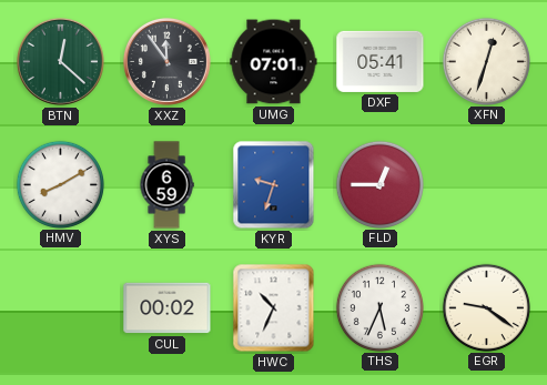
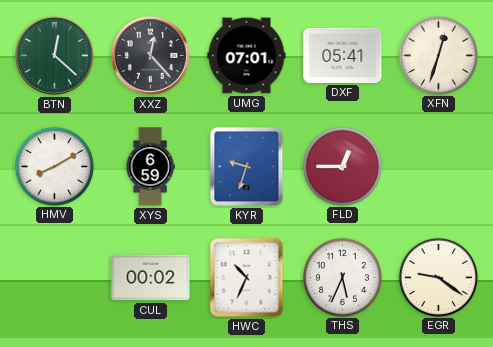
XXZ: 11:54 -> 12:23
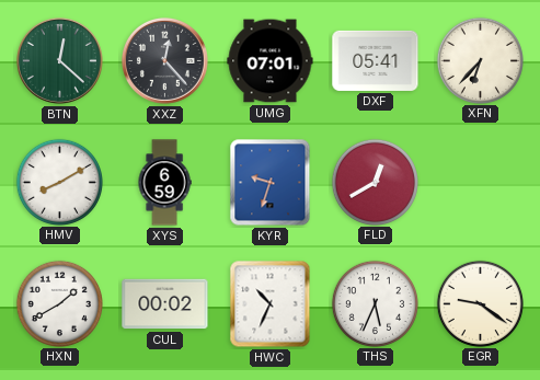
XFN: 12:33 -> 6:37
FLD: 12:45 -> 12:40
HXN: none -> 1:40
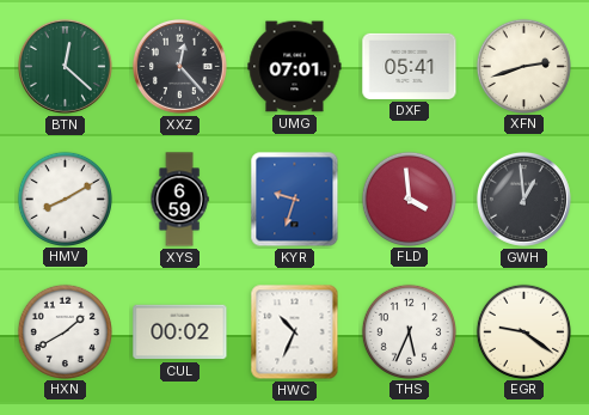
XFN: 6:37 -> 2:42
FLD: 12:40 -> 3:59
GWH: none -> 12:59
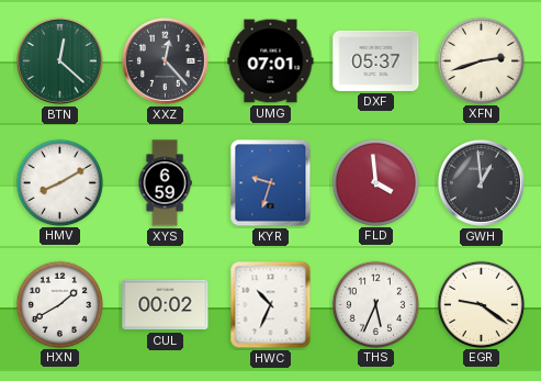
DXF: 05:41 -> 05:37
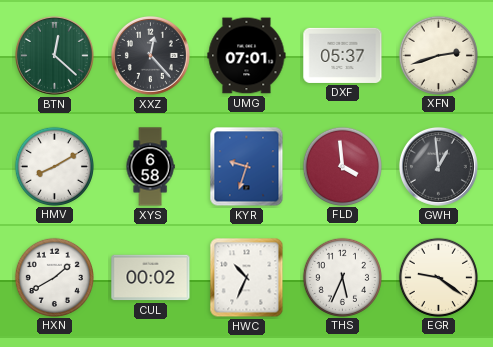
XYS: 6:59 -> 6:58
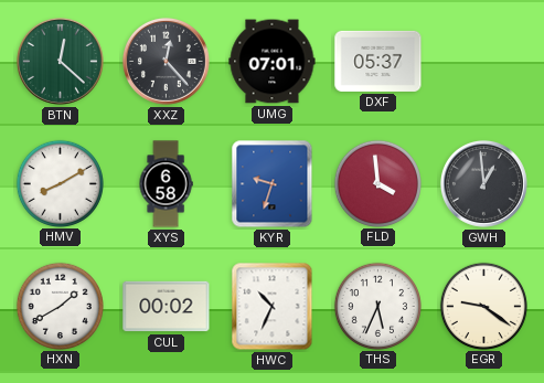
XFN: 2:42 -> none
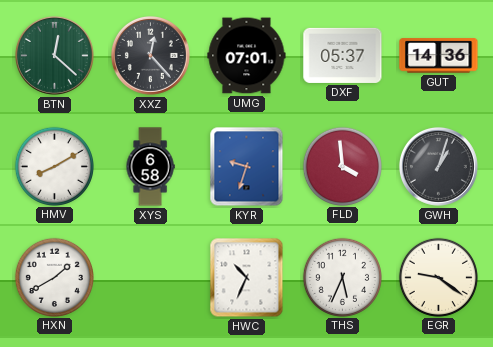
GUT: none -> 14:36
GWH: 12:59 -> 1:03
CUL: 00:02 -> none
